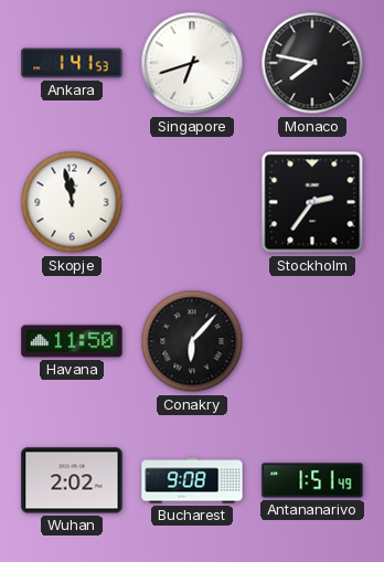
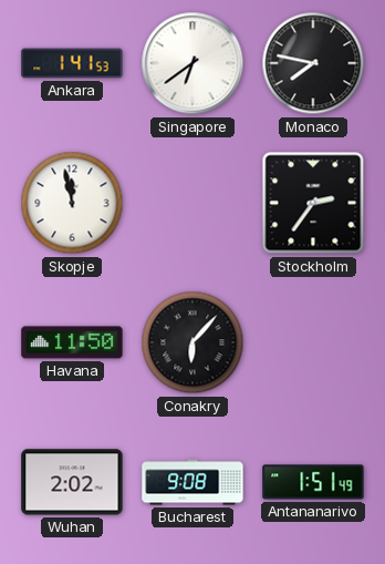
Singapore: 6:42 -> 6:39
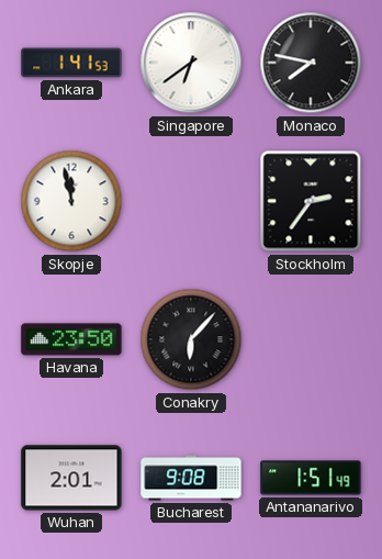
Havana: 11:50 -> 23:50
Wuhan: 2:02 -> 2:01
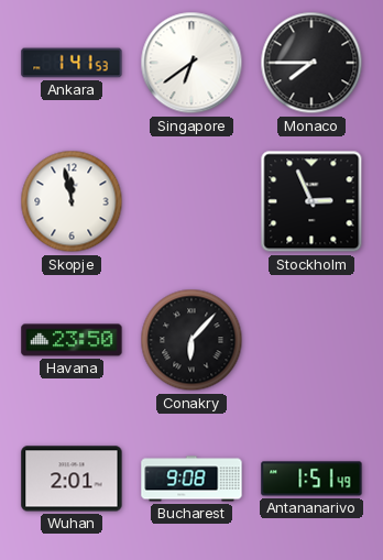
Monaco: 7:47 -> 7:45
Stockholm: 2:36 -> 2:56
